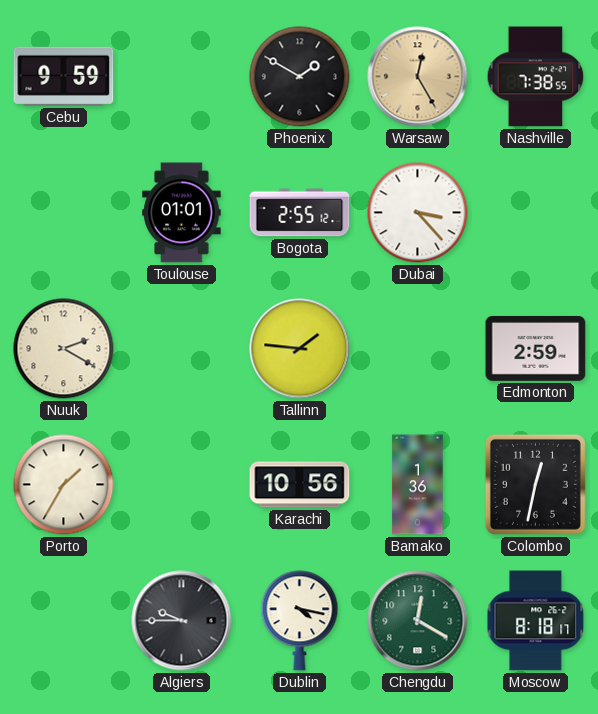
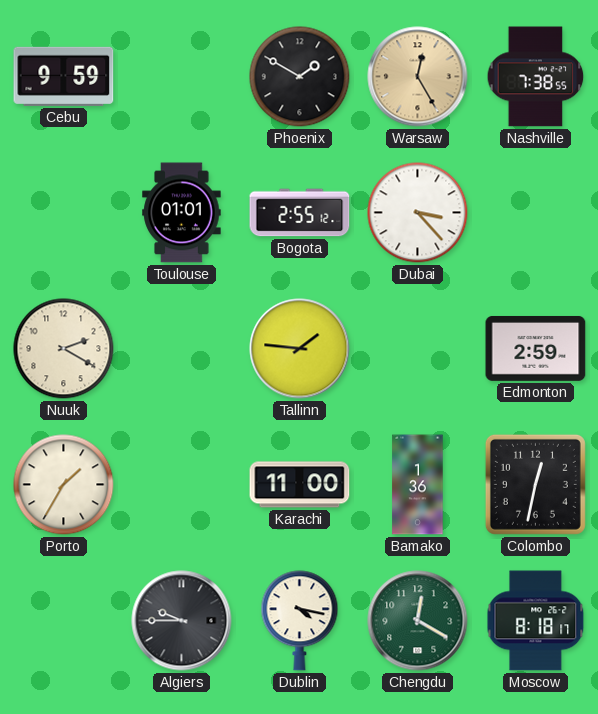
Karachi: 10:56 -> 11:00
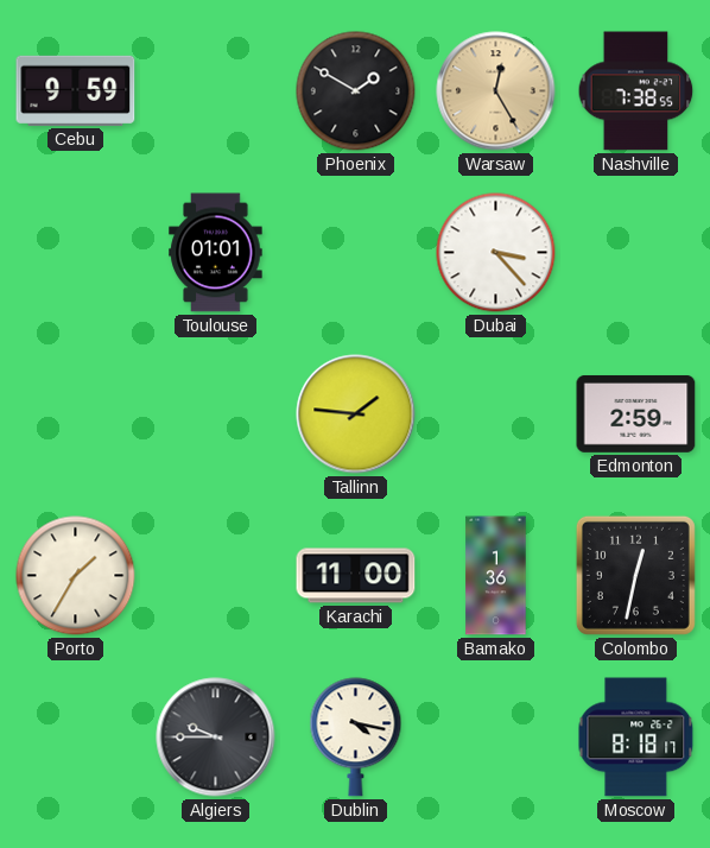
Bogota: 2:55 -> none
Nuuk: 2:20 -> none
Chengdu: 12:20 -> none
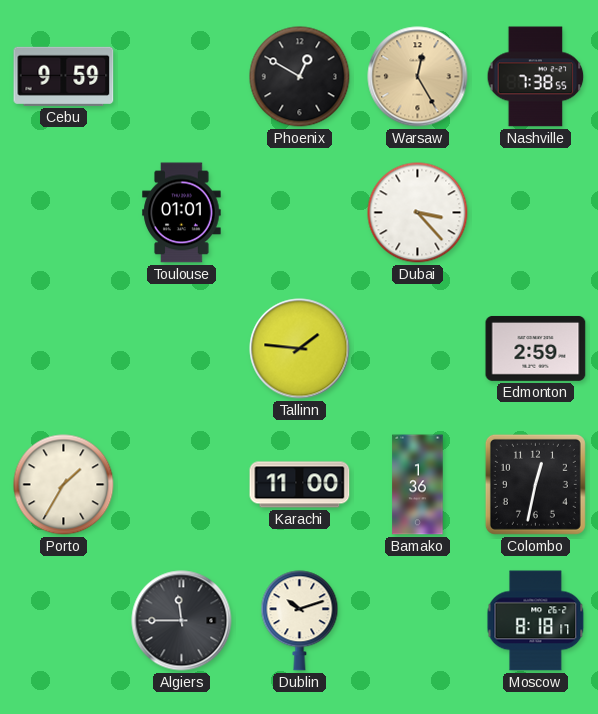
Phoenix: 1:50 -> 12:50
Algiers: 9:45 -> 11:45
Dublin: 4:17 -> 10:12
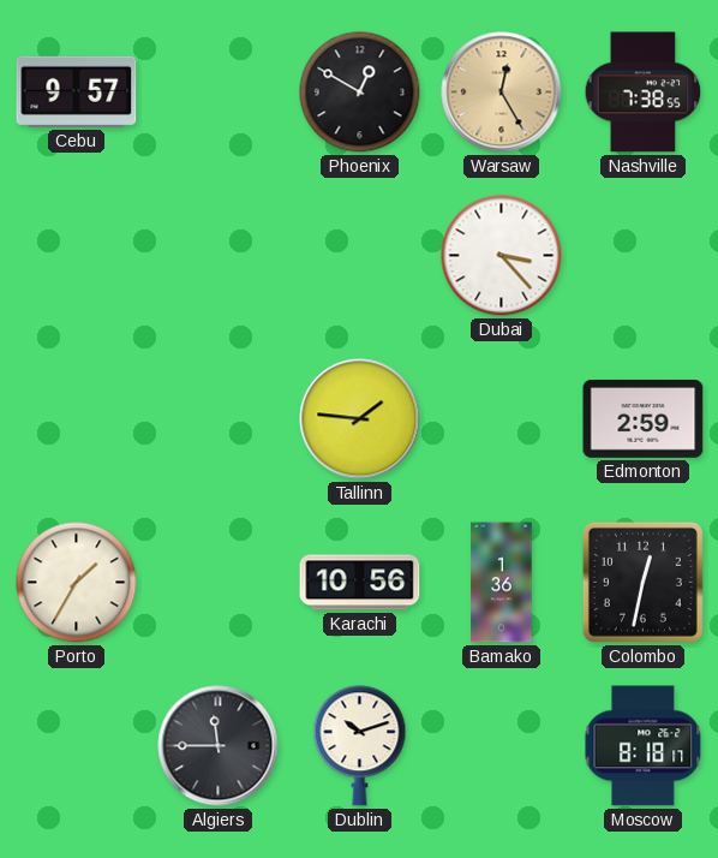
Cebu: 9:59 -> 9:57
Toulouse: 01:01 -> none
Karachi: 11:00 -> 10:56
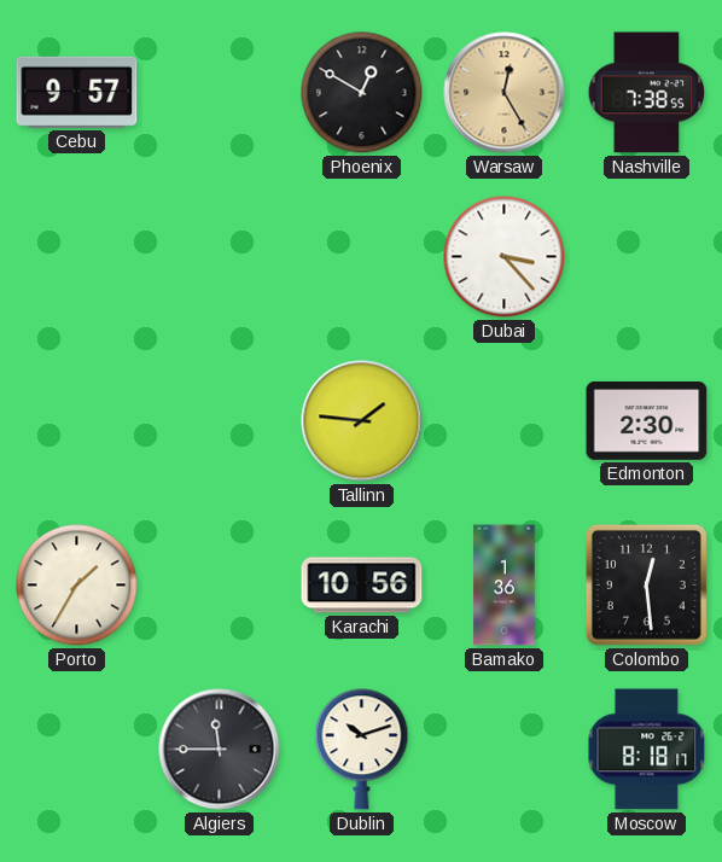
Edmonton: 2:59 -> 2:30
Colombo: 12:32 -> 12:29
